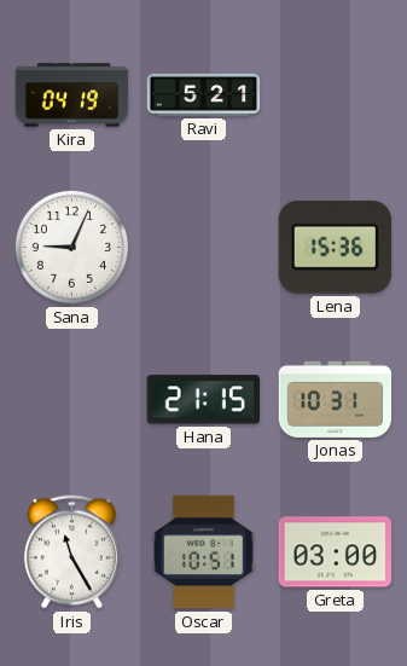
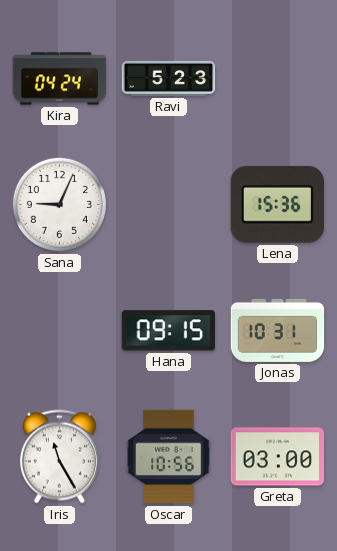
Kira: 04:19 -> 04:24
Ravi: 5:21 -> 5:23
Hana: 21:15 -> 09:15
Oscar: 10:51 -> 10:56
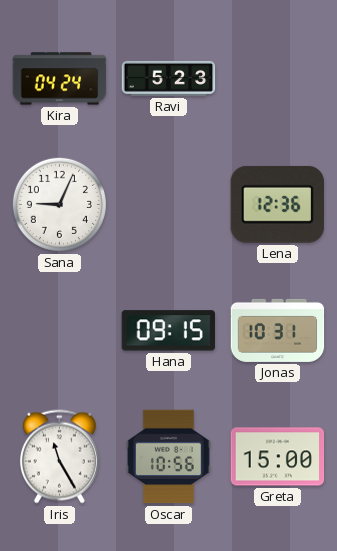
Lena: 15:36 -> 12:36
Greta: 03:00 -> 15:00
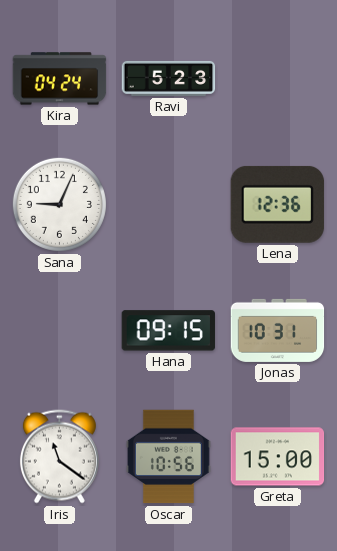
Iris: 11:25 -> 11:21
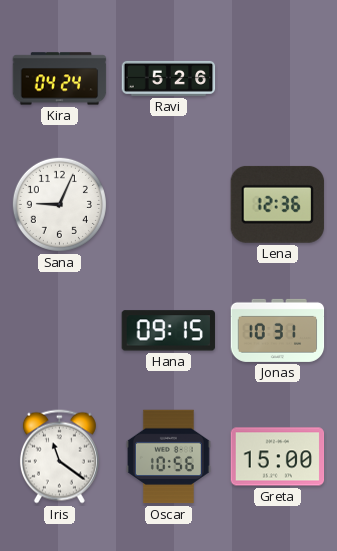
Ravi: 5:23 -> 5:26
